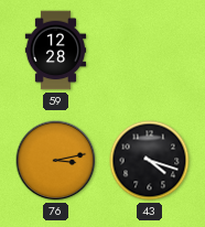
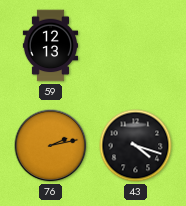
59: 12:28 -> 12:13
76: 3:13 -> 2:13
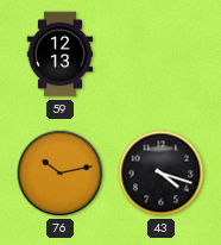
76: 2:13 -> 10:13
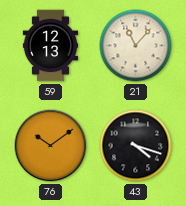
21: none -> 11:07
76: 10:13 -> 10:09
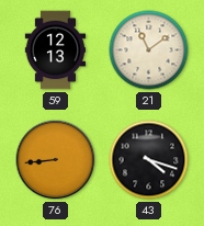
21: 11:07 -> 11:09
76: 10:09 -> 8:44
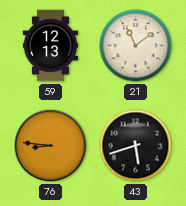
76: 8:44 -> 8:46
43: 4:18 -> 5:42
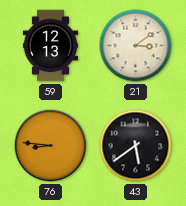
21: 11:09 -> 3:09
43: 5:42 -> 5:39
